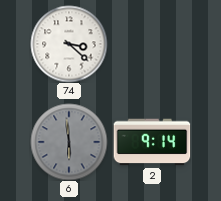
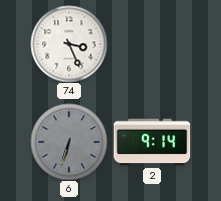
74: 3:22 -> 3:26
6: 5:59 -> 6:33
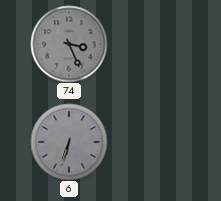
74 dial: white -> grey
2: 9:14 -> none
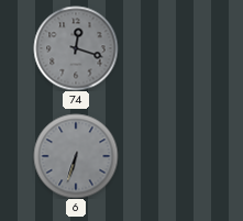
74: 3:26 -> 12:18
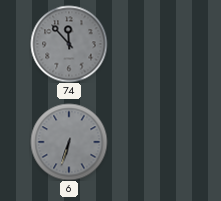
74: 12:18 -> 11:53
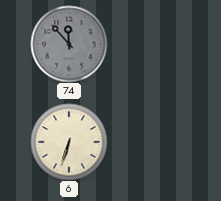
6 dial: grey -> cream
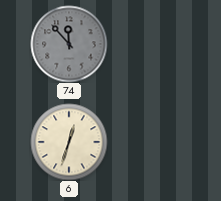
6: 6:33 -> 12:33
